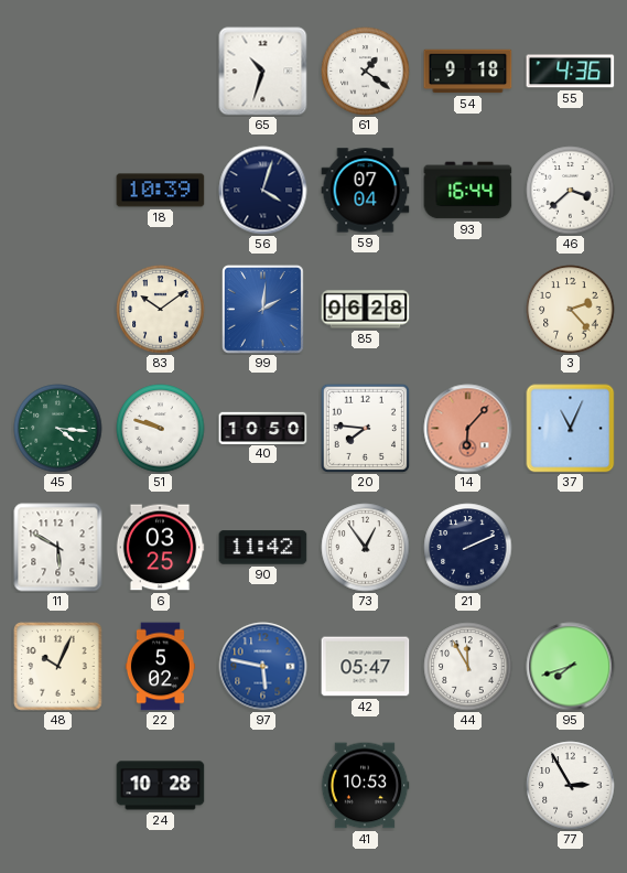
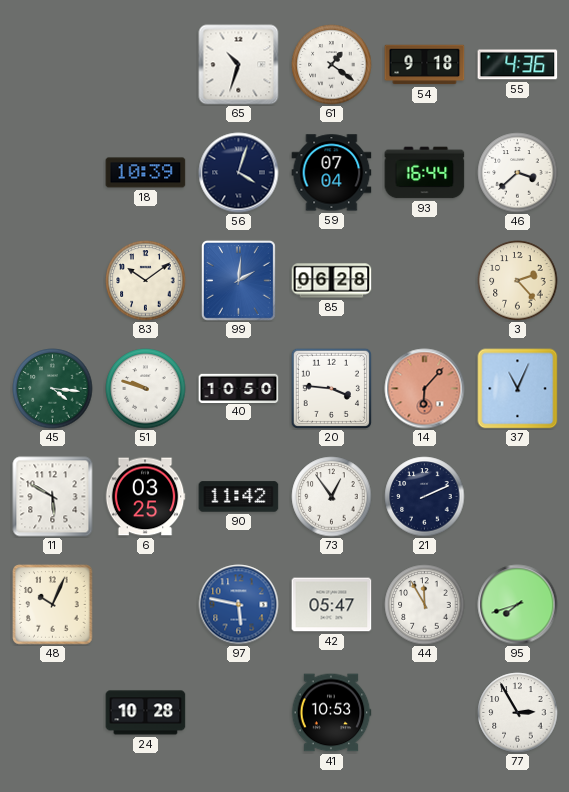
20: 7:46 -> 3:46
22: 5:02 -> none
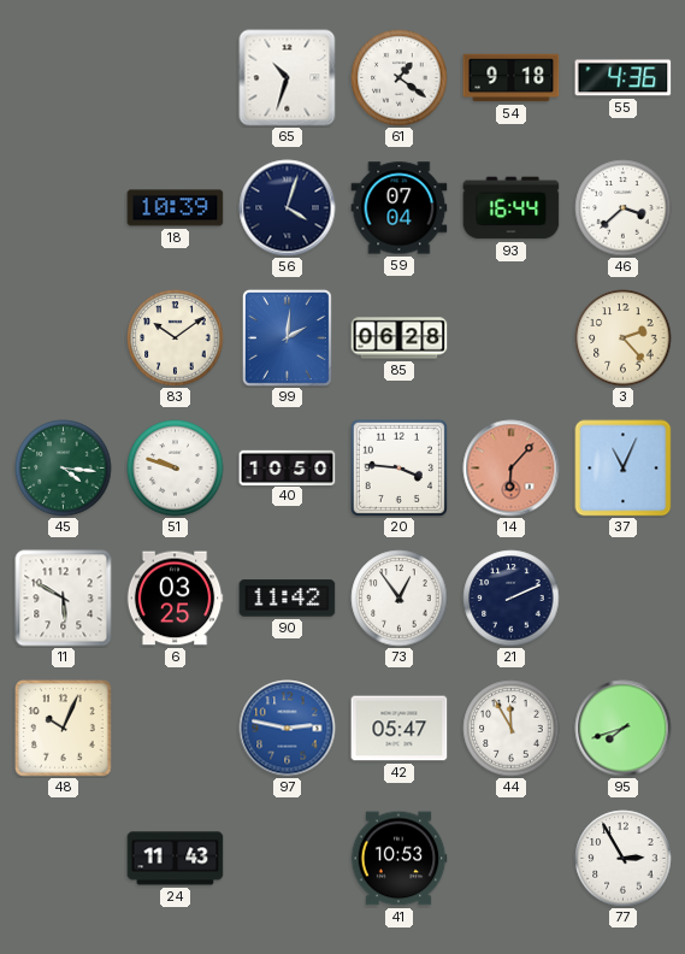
97: 5:47 -> 2:47
24: 10:28 -> 11:43
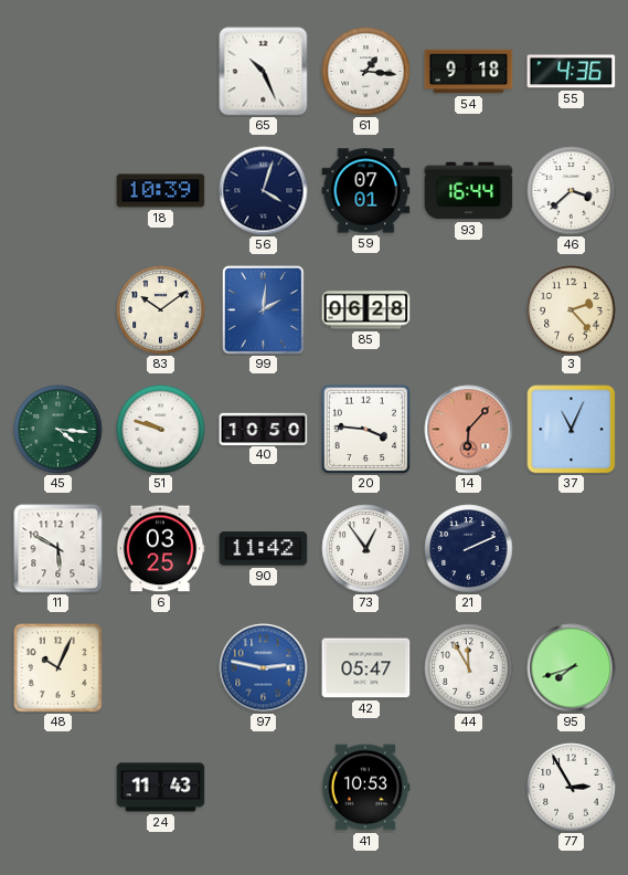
65: 10:33 -> 10:26
61: 1:21 -> 1:16
59: 07:04 -> 07:01
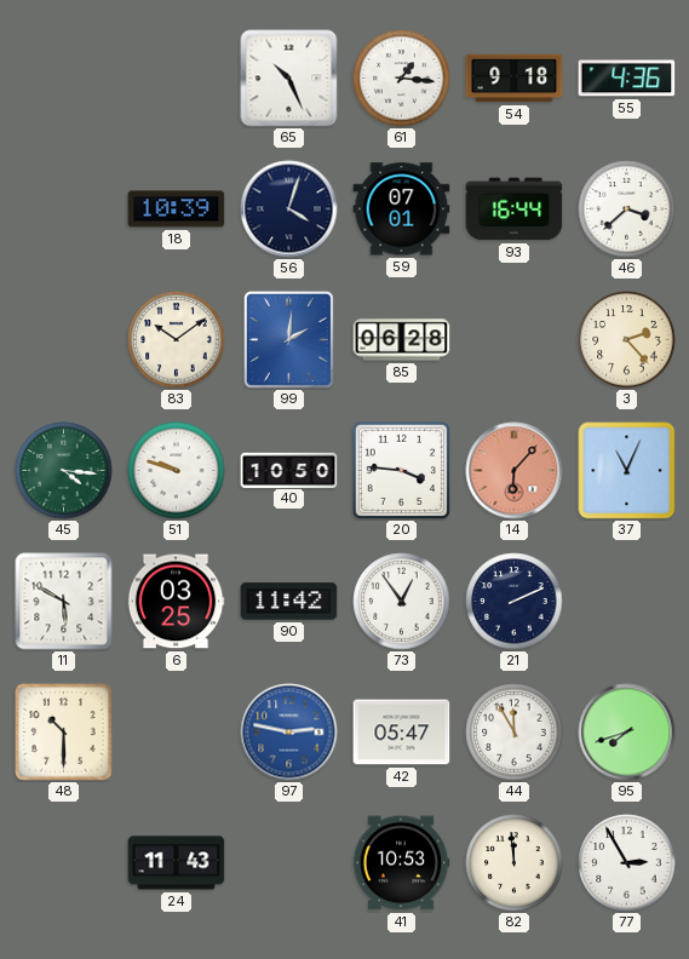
48: 10:04 -> 10:30
82: none -> 11:59
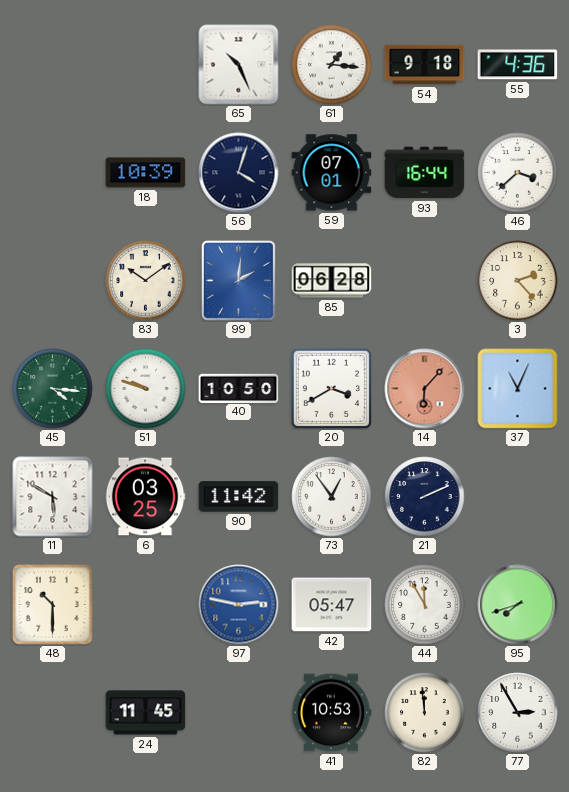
20: 3:46 -> 3:40
24: 11:43 -> 11:45
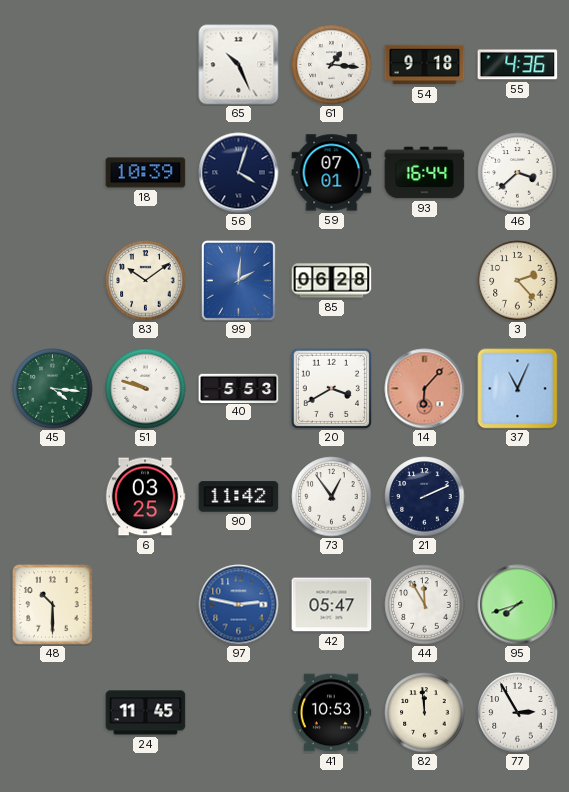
40: 10:50 -> 5:53
11: 5:50 -> none
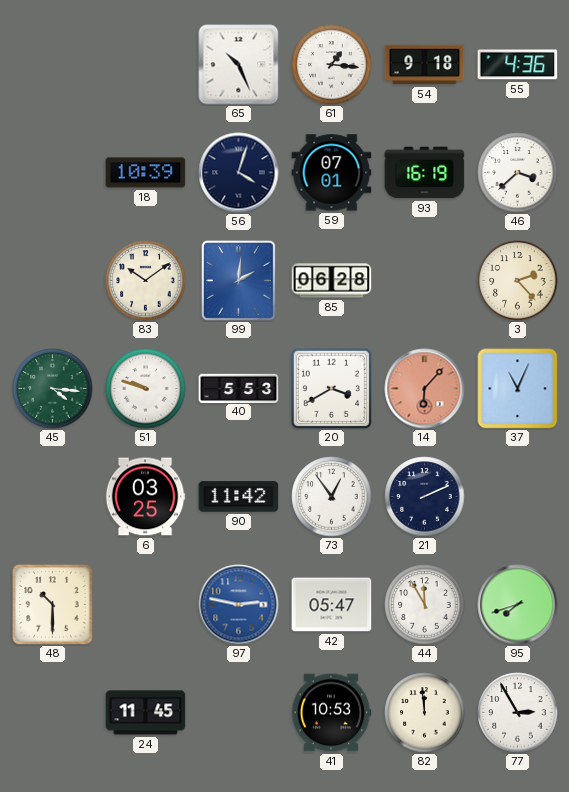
93: 16:44 -> 16:19
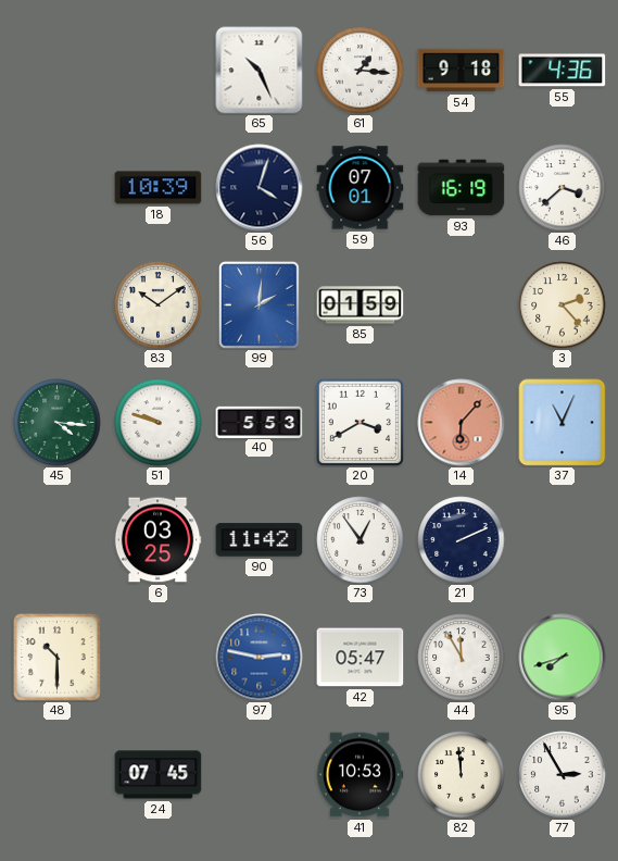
85: 06:28 -> 01:59
24: 11:45 -> 07:45
